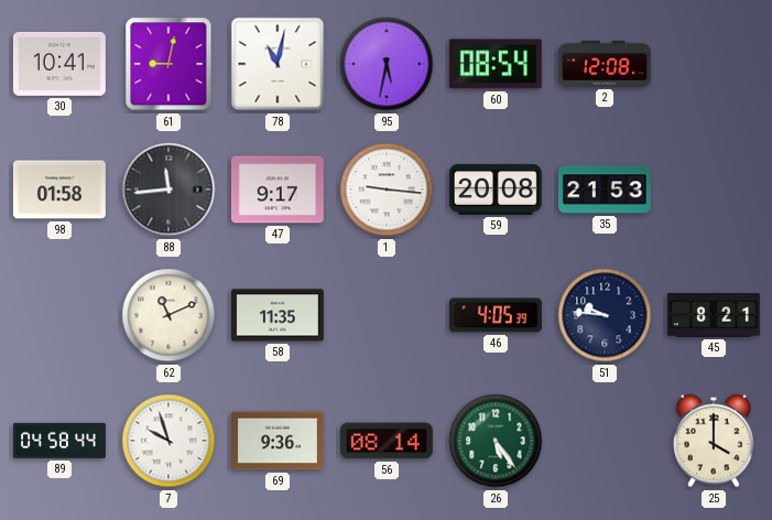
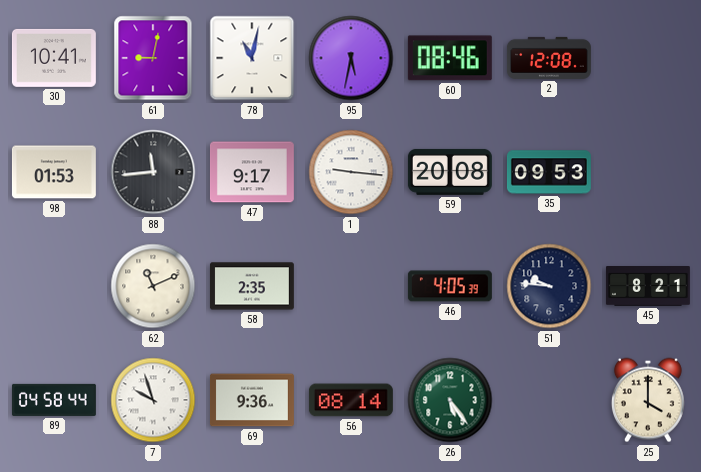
60: 08:54 -> 08:46
98: 01:58 -> 01:53
35: 21:53 -> 09:53
58: 11:35 -> 2:35
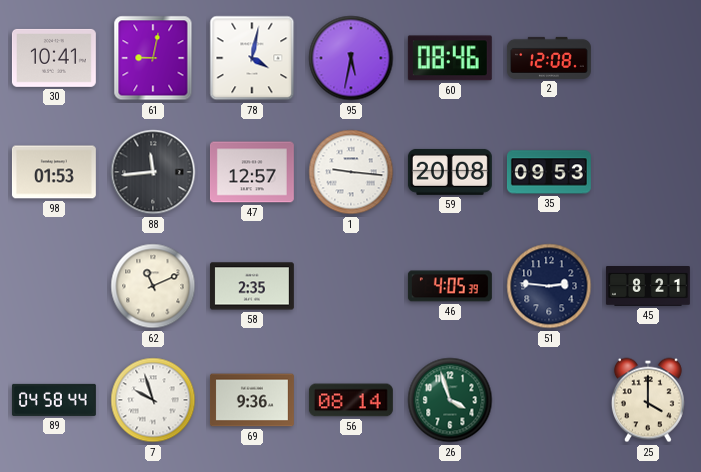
78: 11:02 -> 4:02
47: 9:17 -> 12:57
51: 9:46 -> 2:46
26: 5:24 -> 3:57
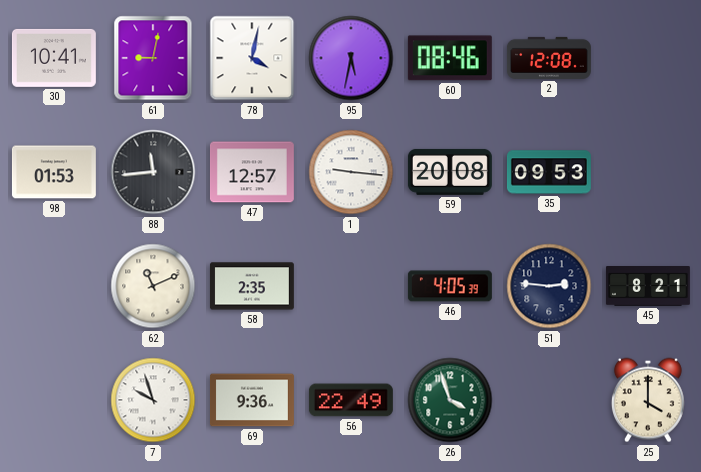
89: 04:58 -> none
56: 08:14 -> 22:49
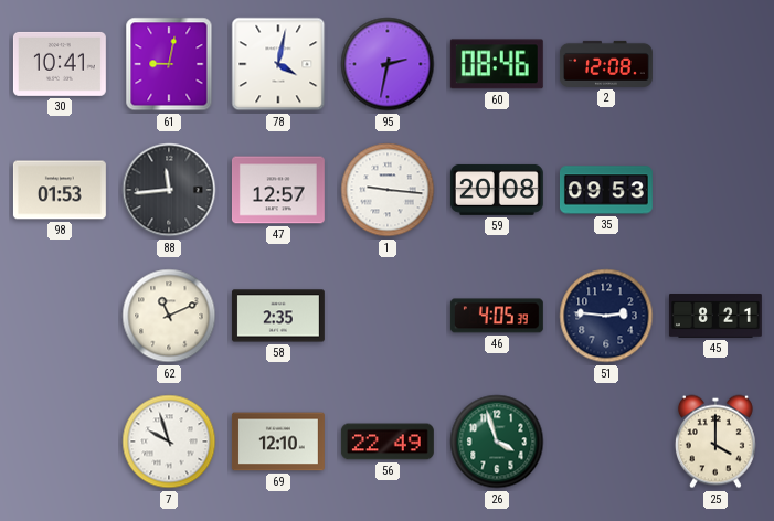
95: 5:32 -> 2:32
69: 9:36 -> 12:10
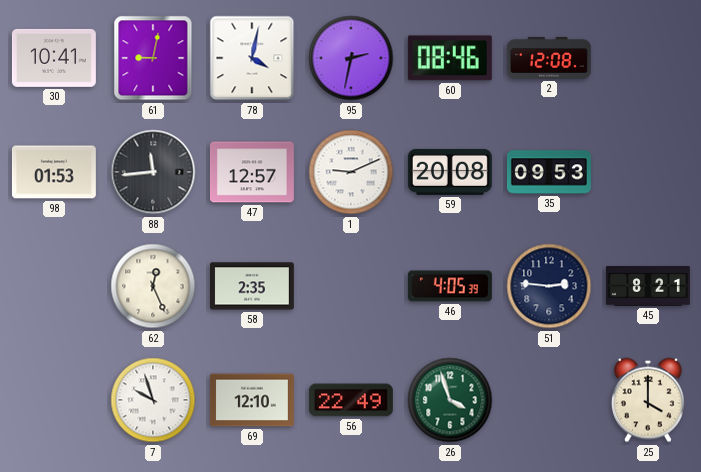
1: 9:16 -> 9:11
62: 11:11 -> 12:26
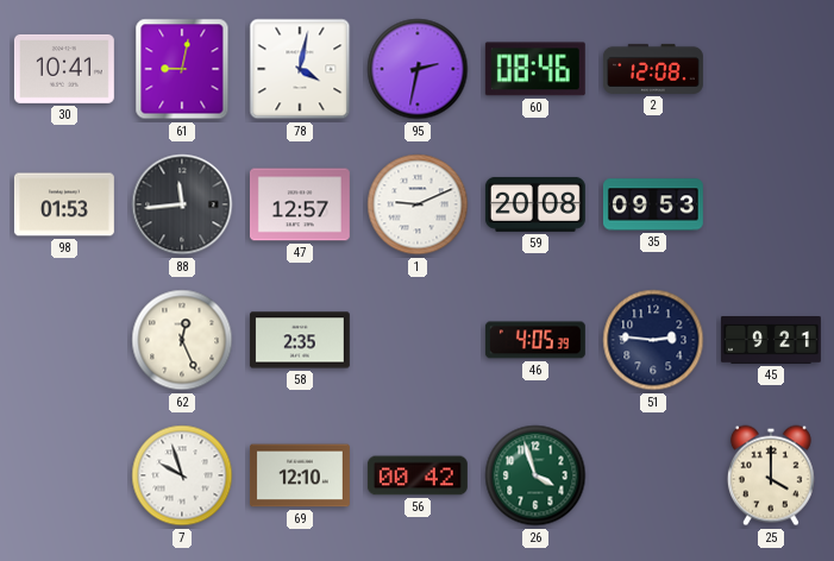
45: 8:21 -> 9:21
56: 22:49 -> 00:42
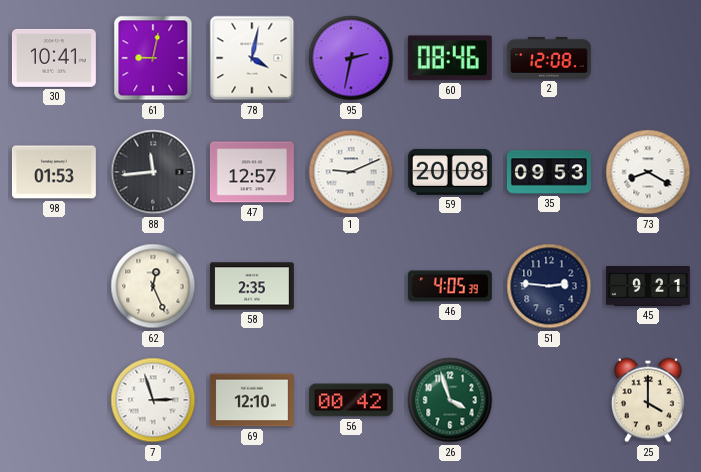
73: none -> 8:20
7: 9:57 -> 2:57
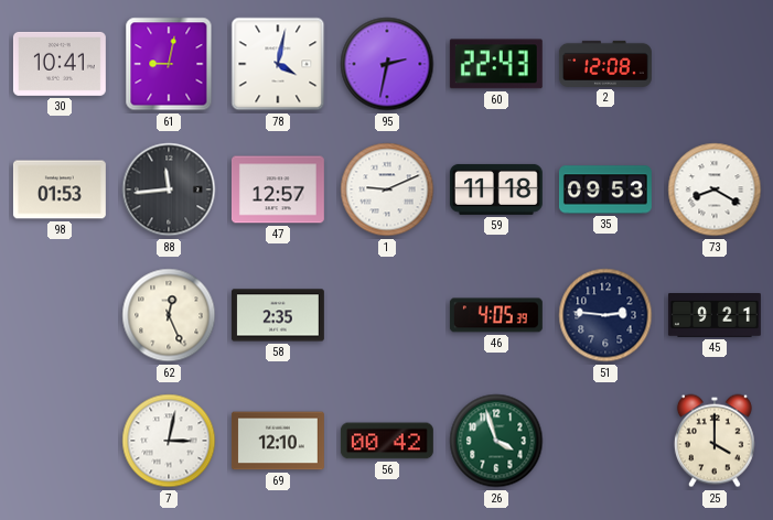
60: 08:46 -> 22:43
59: 20:08 -> 11:18
7: 2:57 -> 3:02
